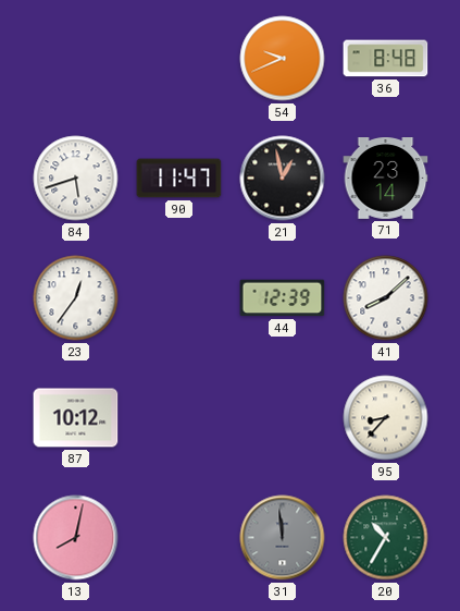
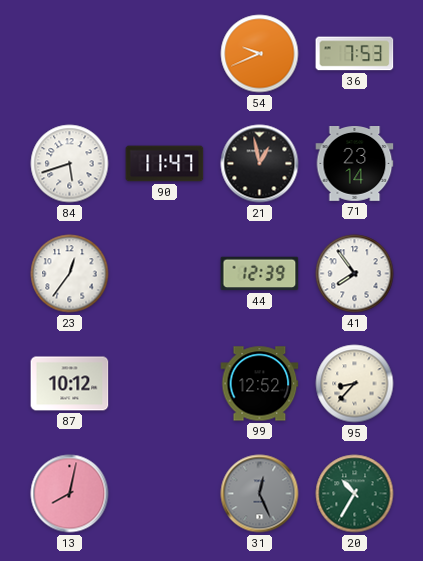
36: 8:48 -> 7:53
41: 8:08 -> 7:54
99: none -> 12:52
31: 11:59 -> 12:26
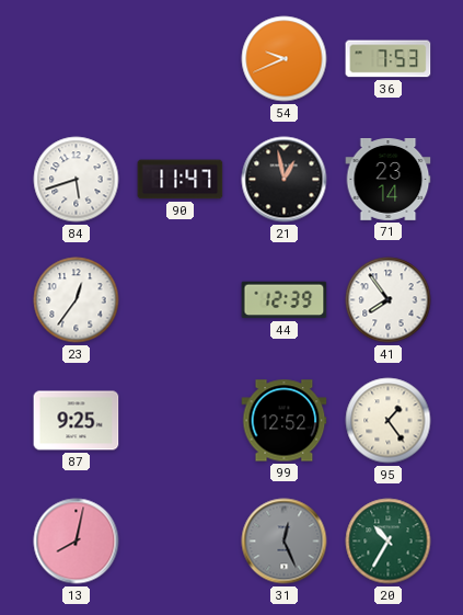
87: 10:12 -> 9:25
95: 8:37 -> 1:24
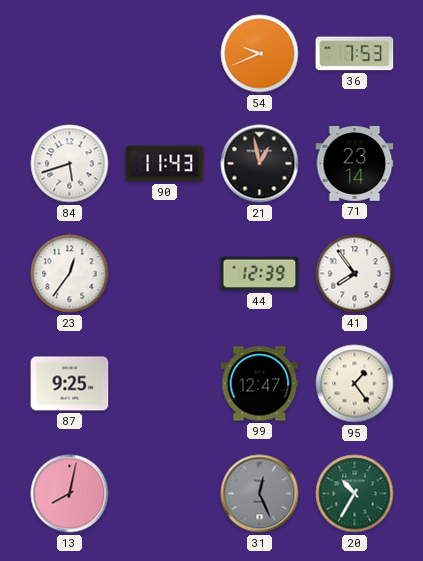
90: 11:47 -> 11:43
99: 12:52 -> 12:47
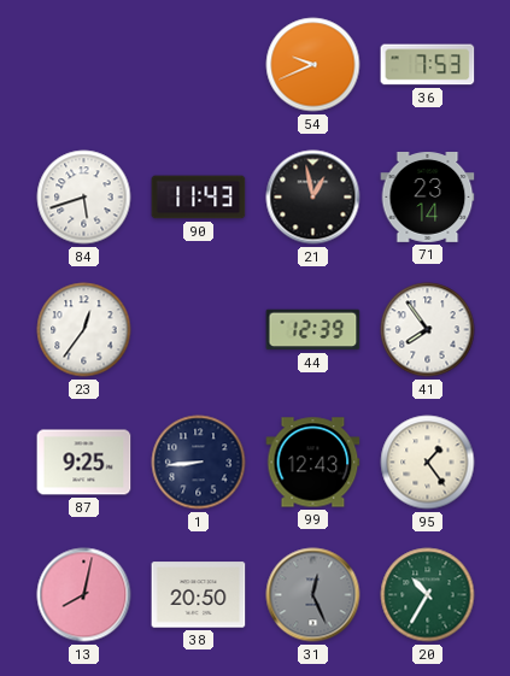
1: none -> 8:44
99: 12:47 -> 12:43
38: none -> 20:50
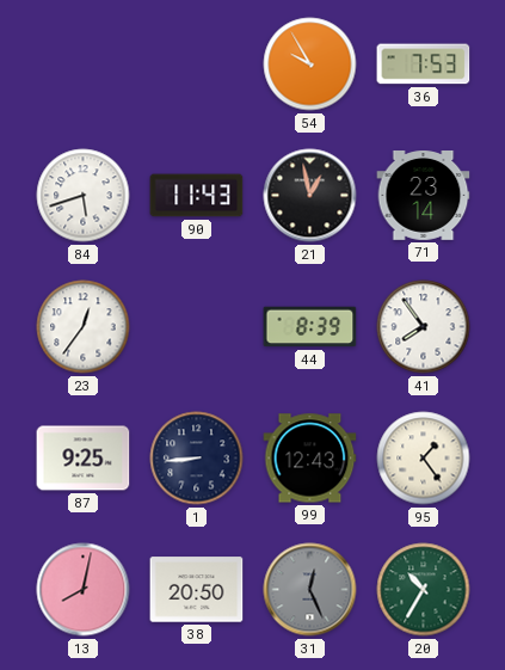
54: 9:41 -> 9:55
44: 12:39 -> 8:39
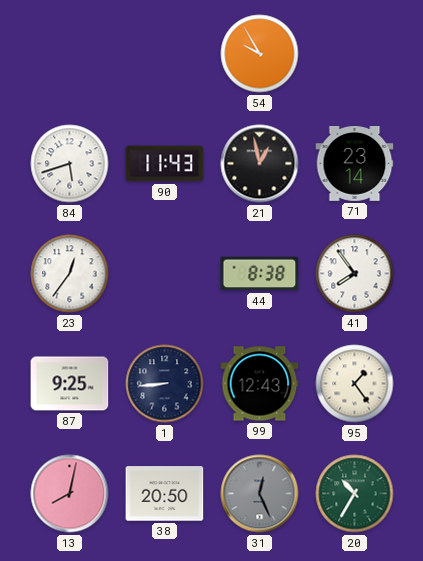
36: 7:53 -> none
44: 8:39 -> 8:38
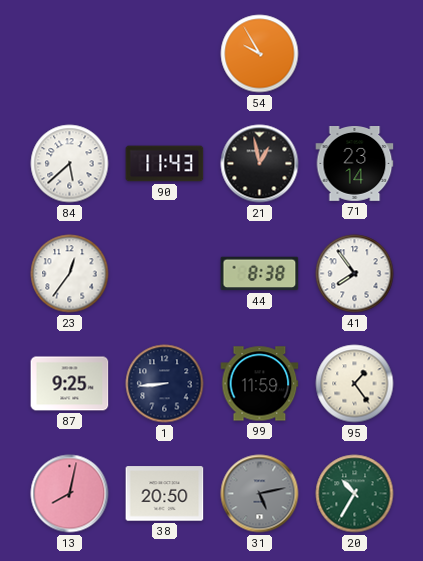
84: 5:42 -> 5:38
99: 12:43 -> 11:59
31: 12:26 -> 5:13
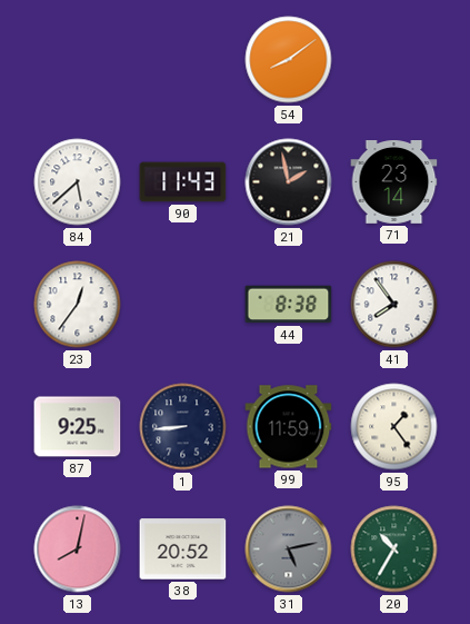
54: 9:55 -> 8:09
21: 12:58 -> 1:58
38: 20:50 -> 20:52
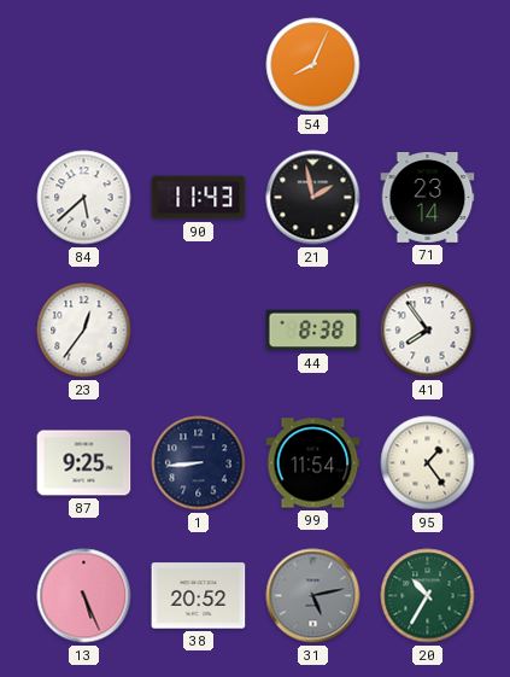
54: 8:09 -> 8:04
99: 11:59 -> 11:54
13: 8:02 -> 5:26
